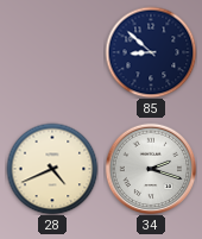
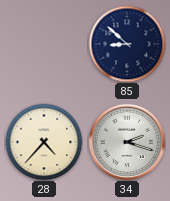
28: 4:41 -> 4:37
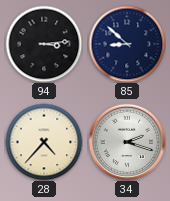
94: none -> 3:14
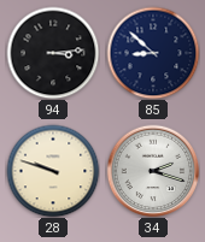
28: 4:37 -> 9:48
